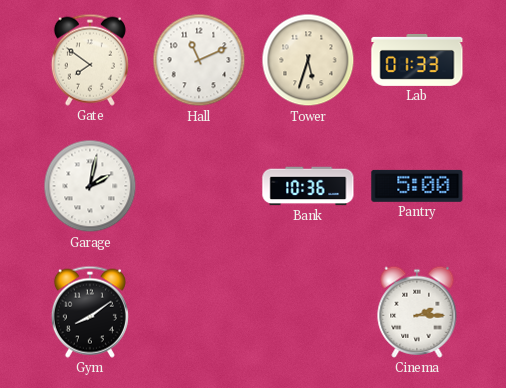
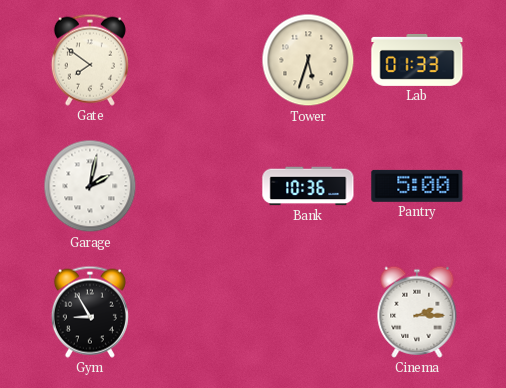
Hall: 11:11 -> none
Gym: 8:09 -> 8:55
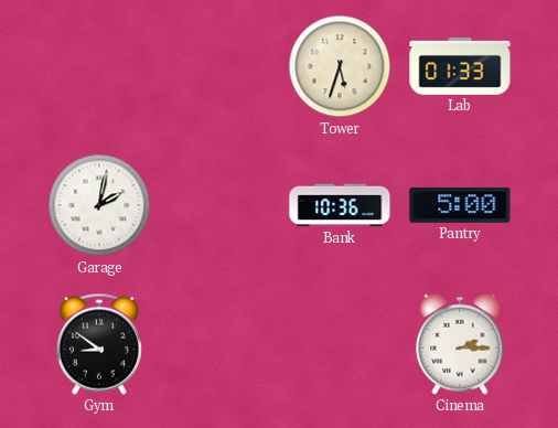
Gate: 7:51 -> none
Gym: 8:55 -> 8:51
